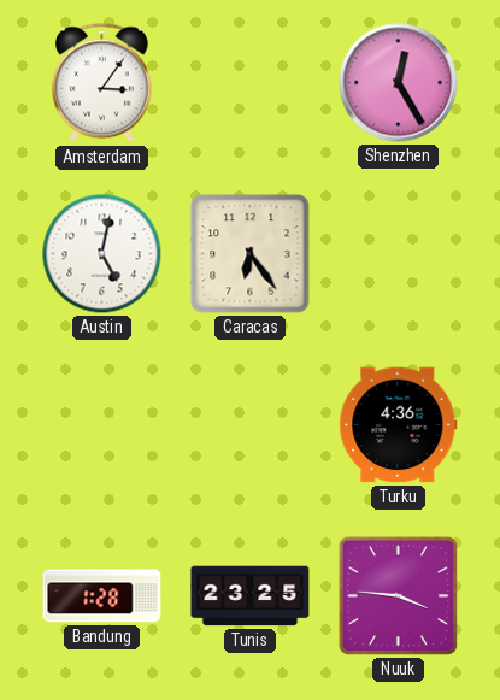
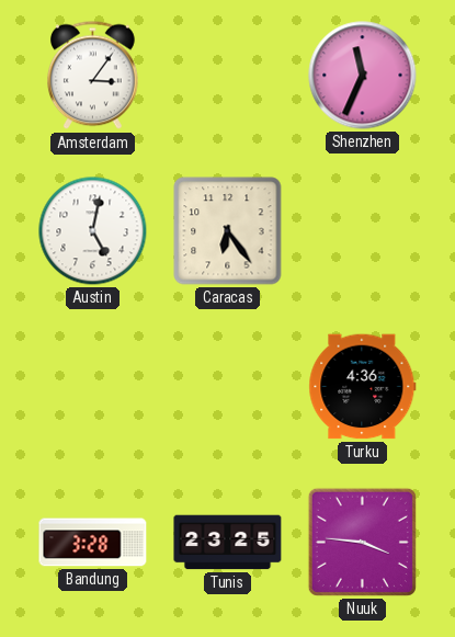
Shenzhen: 12:25 -> 11:34
Bandung: 1:28 -> 3:28
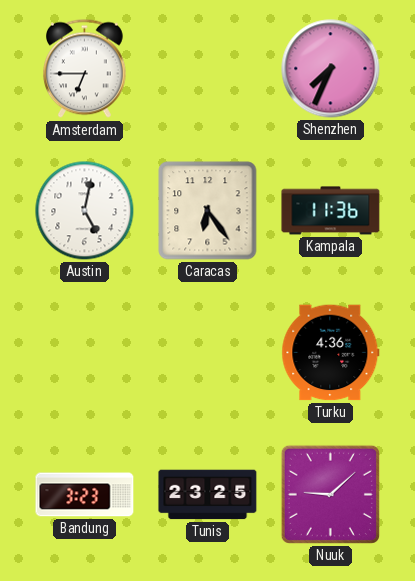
Amsterdam: 3:06 -> 6:45
Shenzhen: 11:34 -> 7:34
Kampala: none -> 11:36
Bandung: 3:28 -> 3:23
Nuuk: 3:46 -> 9:08
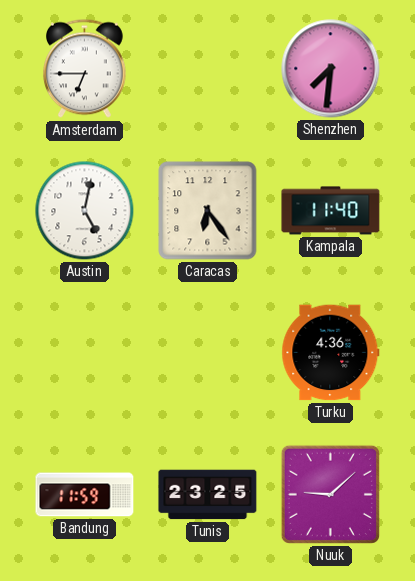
Shenzhen: 7:34 -> 7:31
Kampala: 11:36 -> 11:40
Bandung: 3:23 -> 11:59
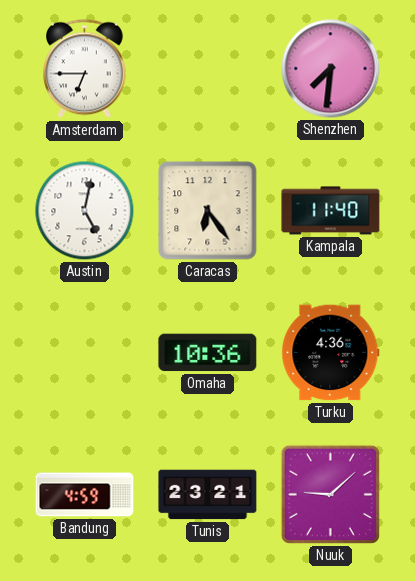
Omaha: none -> 10:36
Bandung: 11:59 -> 4:59
Tunis: 23:25 -> 23:21
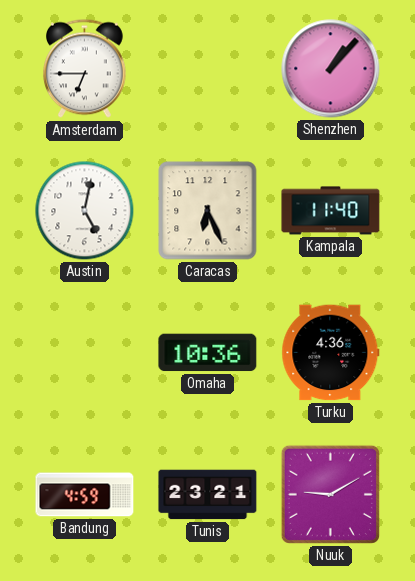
Shenzhen: 7:31 -> 1:07
Caracas: 6:24 -> 6:26
Nuuk: 9:08 -> 9:10
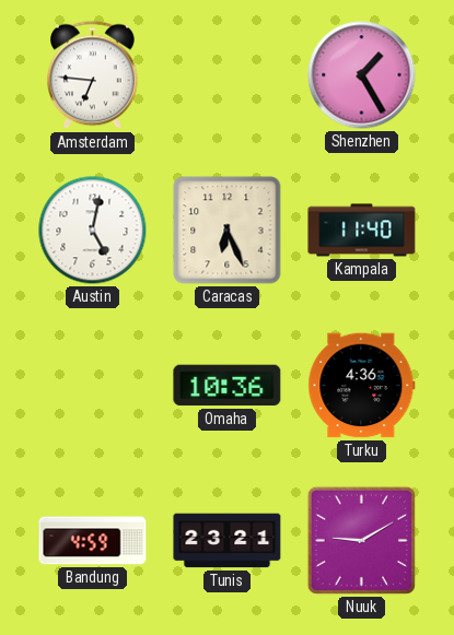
Amsterdam: 6:45 -> 6:46
Shenzhen: 1:07 -> 1:25
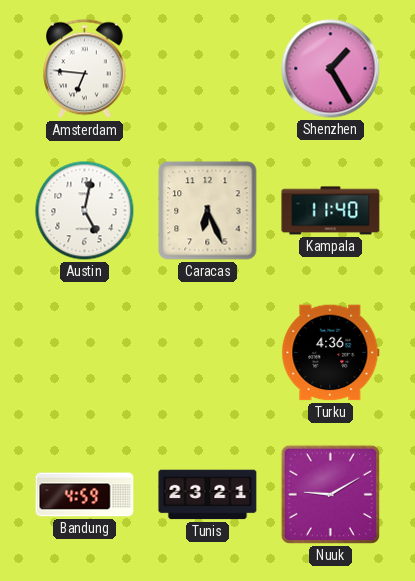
Omaha: 10:36 -> none
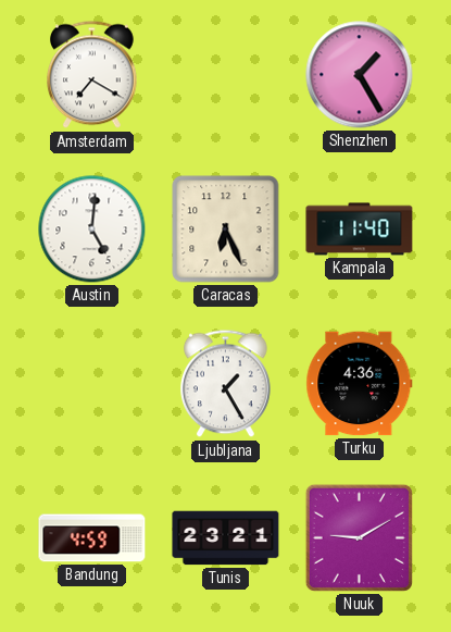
Amsterdam: 6:46 -> 7:20
Austin: 5:02 -> 5:01
Ljubljana: none -> 1:25
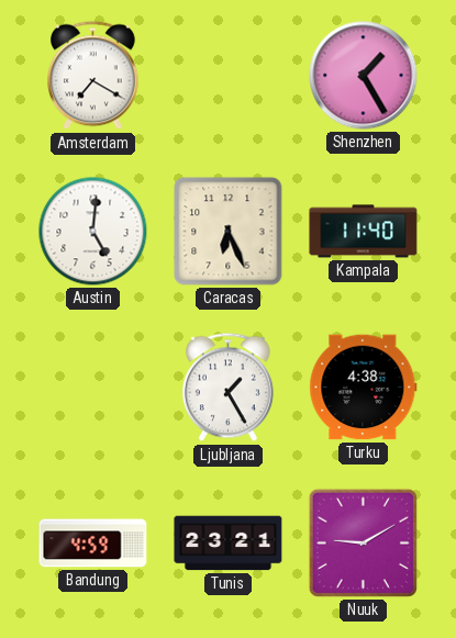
Turku: 4:36 -> 4:38
